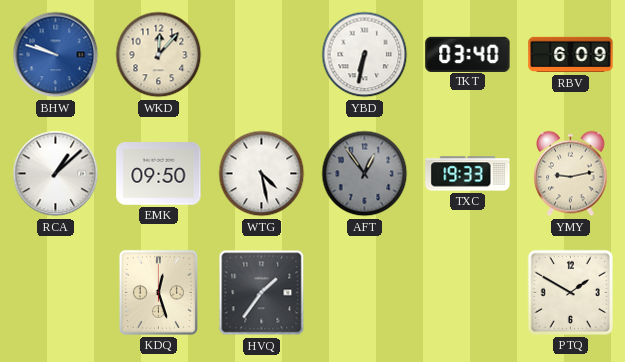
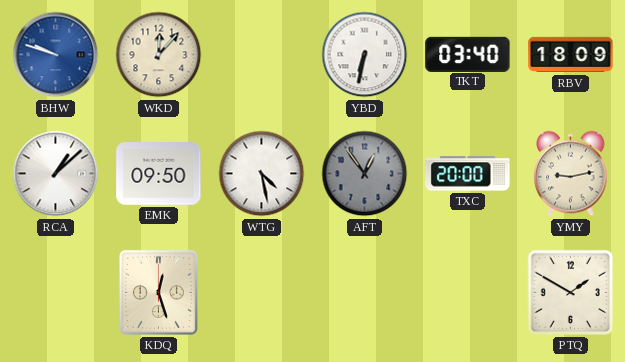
RBV: 6:09 -> 18:09
TXC: 19:33 -> 20:00
HVQ: 1:36 -> none
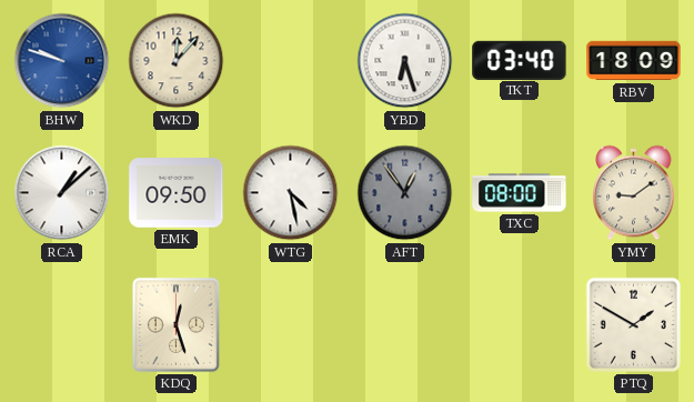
YBD: 6:32 -> 6:27
TXC: 20:00 -> 08:00
YMY: 9:13 -> 9:09
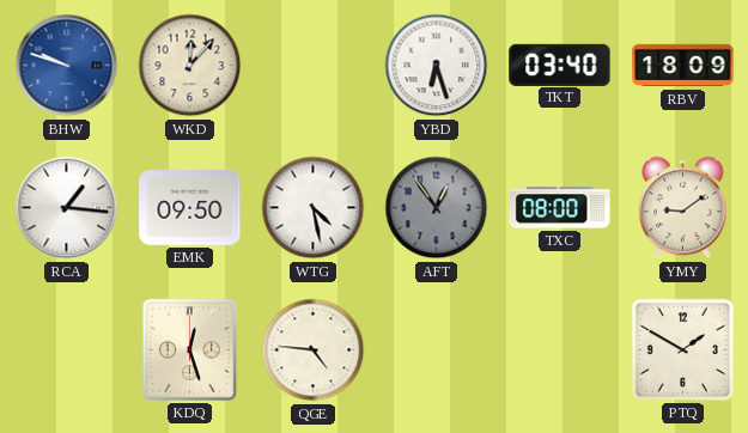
RCA: 1:08 -> 1:16
QGE: none -> 4:46
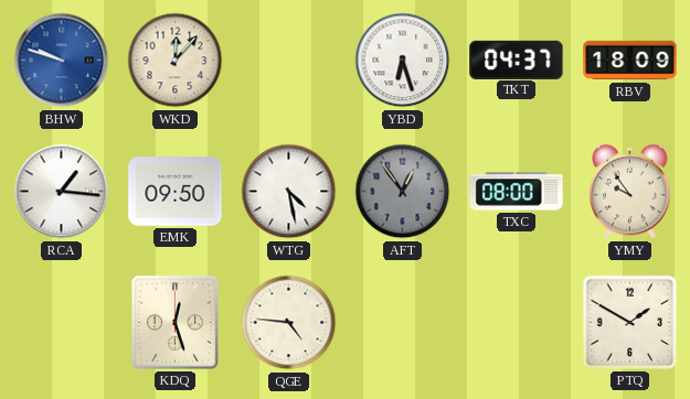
TKT: 03:40 -> 04:37
YMY: 9:09 -> 9:54
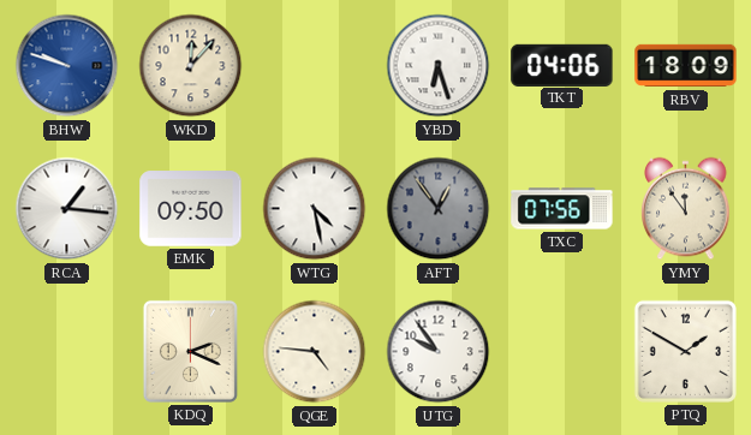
TKT: 04:37 -> 04:06
TXC: 08:00 -> 07:56
YMY: 9:54 -> 11:54
KDQ: 12:27 -> 2:19
UTG: none -> 9:54
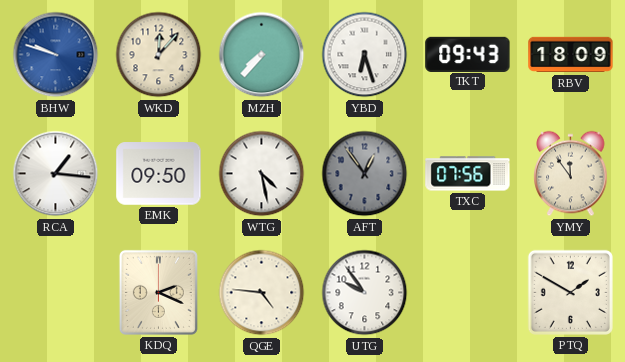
MZH: none -> 7:37
TKT: 04:06 -> 09:43
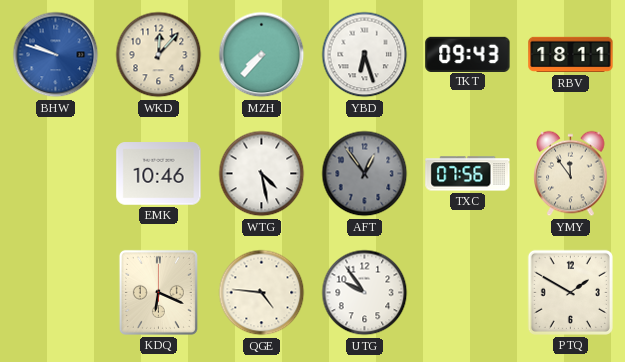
RBV: 18:09 -> 18:11
RCA: 1:16 -> none
EMK: 09:50 -> 10:46
KDQ: 2:19 -> 6:19
